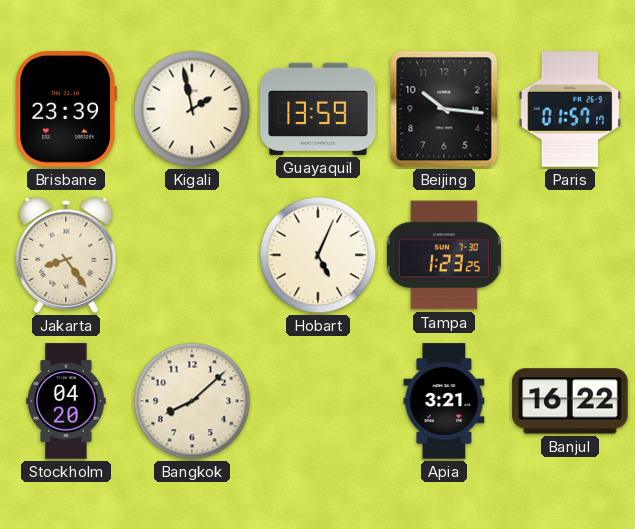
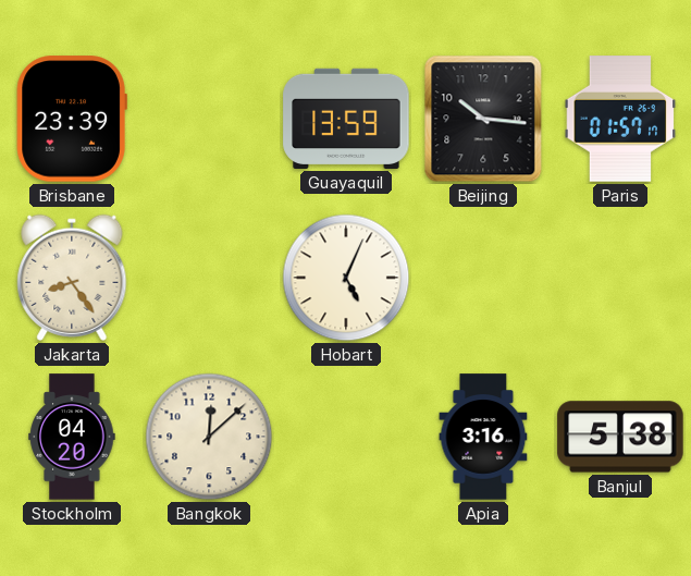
Kigali: 1:58 -> none
Tampa: 1:23 -> none
Bangkok: 8:08 -> 12:08
Apia: 3:21 -> 3:16
Banjul: 16:22 -> 5:38
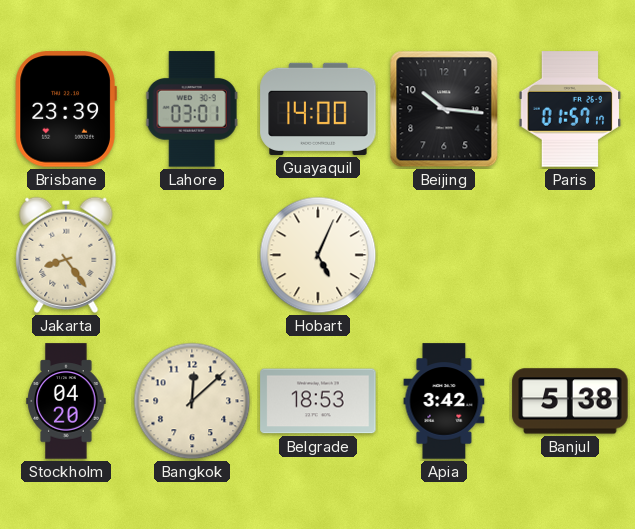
Lahore: none -> 03:01
Guayaquil: 13:59 -> 14:00
Belgrade: none -> 18:53
Apia: 3:16 -> 3:42
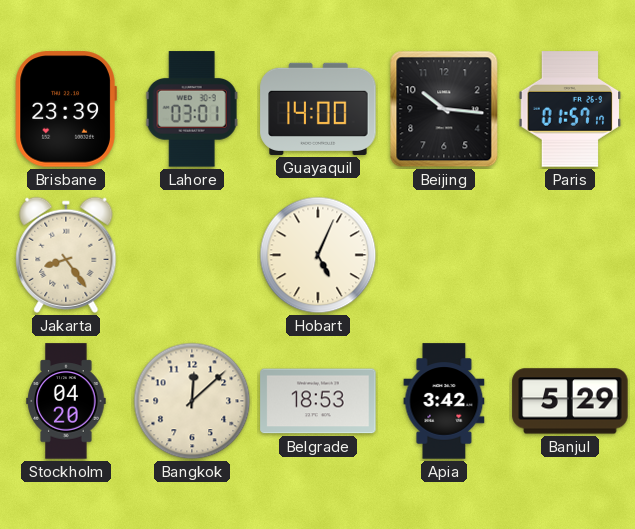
Banjul: 5:38 -> 5:29
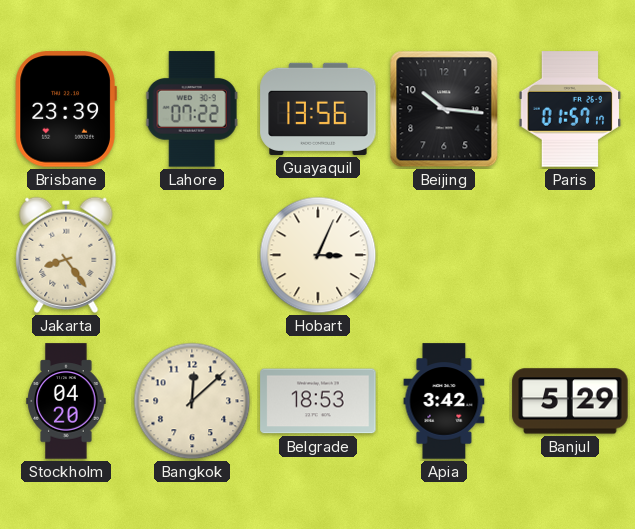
Lahore: 03:01 -> 07:22
Guayaquil: 14:00 -> 13:56
Hobart: 5:04 -> 3:04
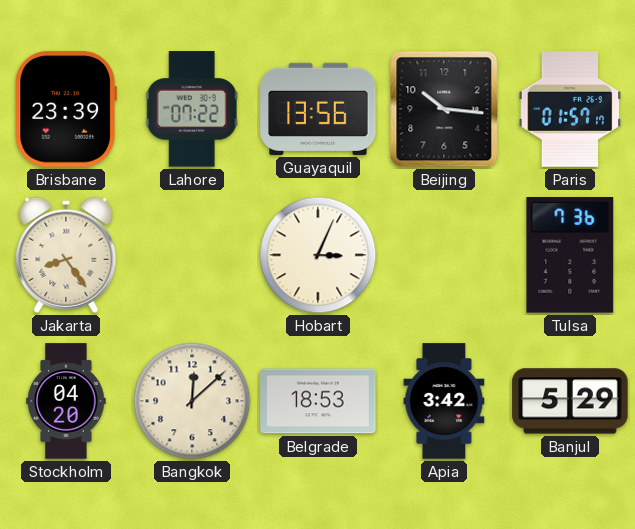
Tulsa: none -> 7:36
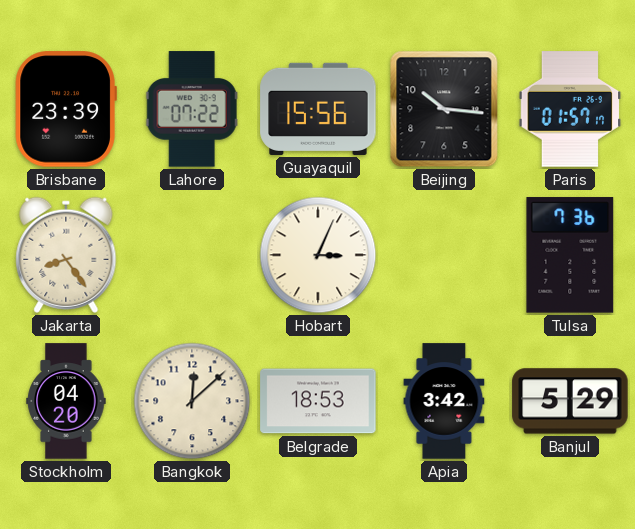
Guayaquil: 13:56 -> 15:56
